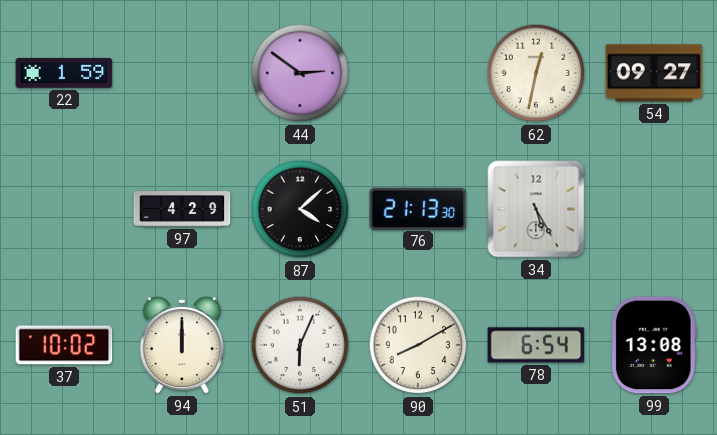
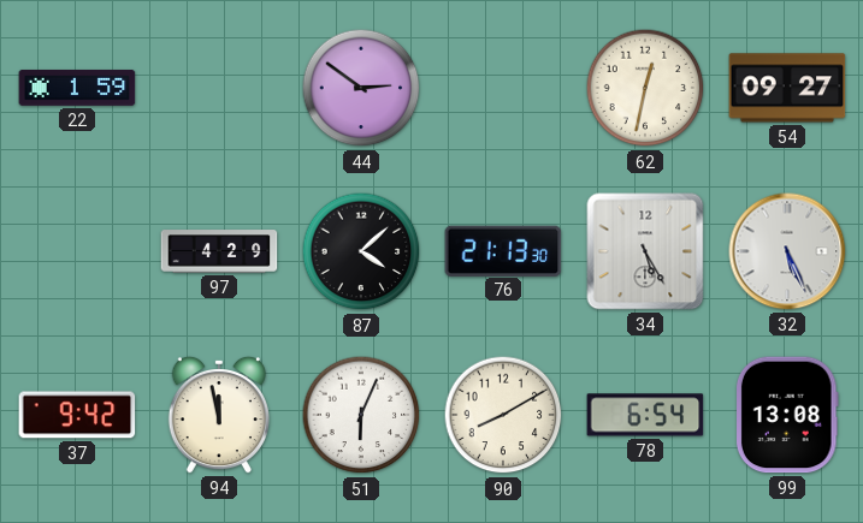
32: none -> 5:26
37: 10:02 -> 9:42
94: 12:00 -> 11:58
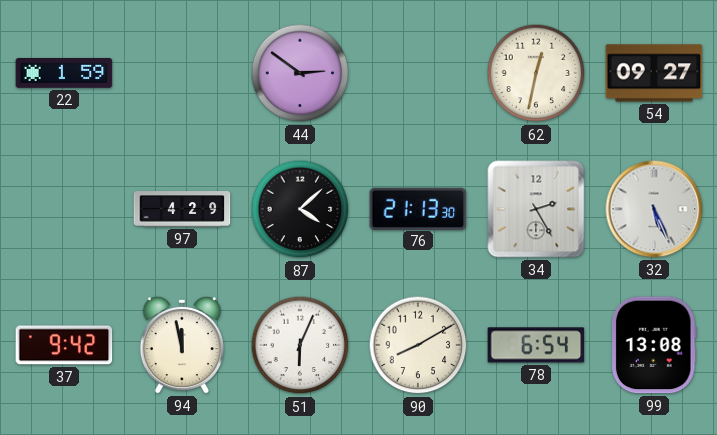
34: 5:25 -> 2:25
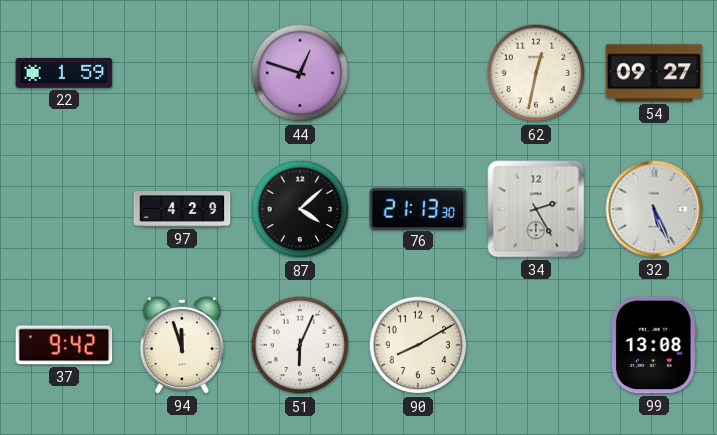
44: 2:51 -> 12:48
94: 11:58 -> 11:57
78: 6:54 -> none
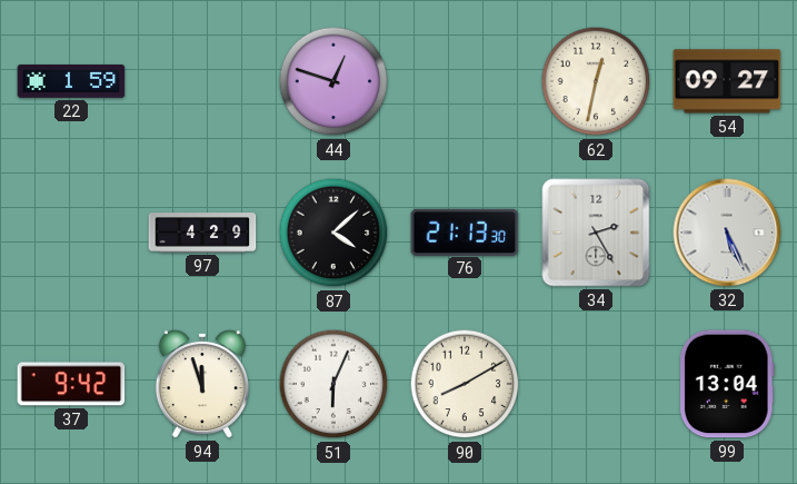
99: 13:08 -> 13:04
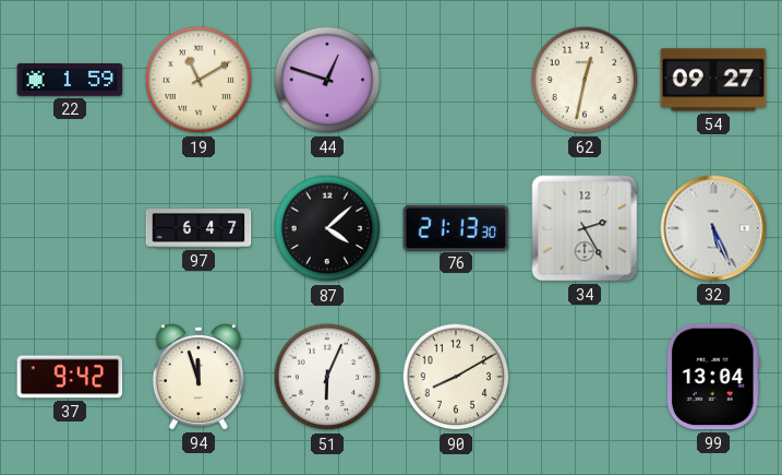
19: none -> 11:10
97: 4:29 -> 6:47
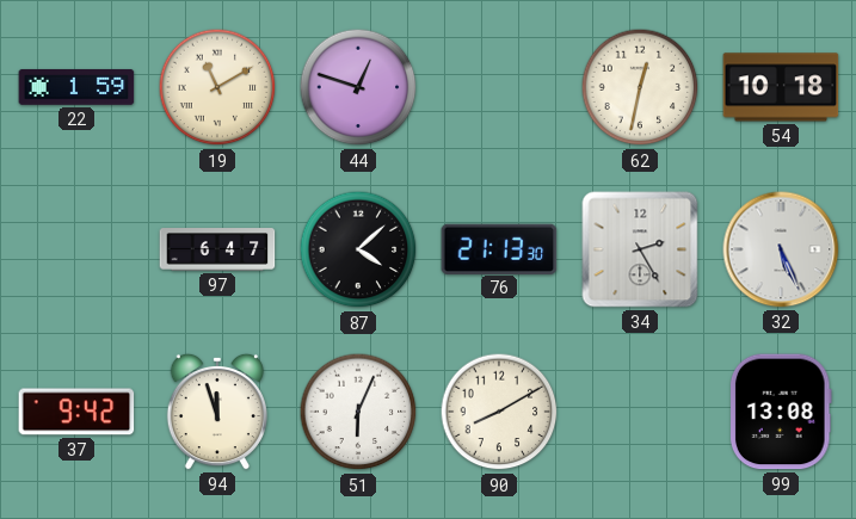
54: 09:27 -> 10:18
99: 13:04 -> 13:08
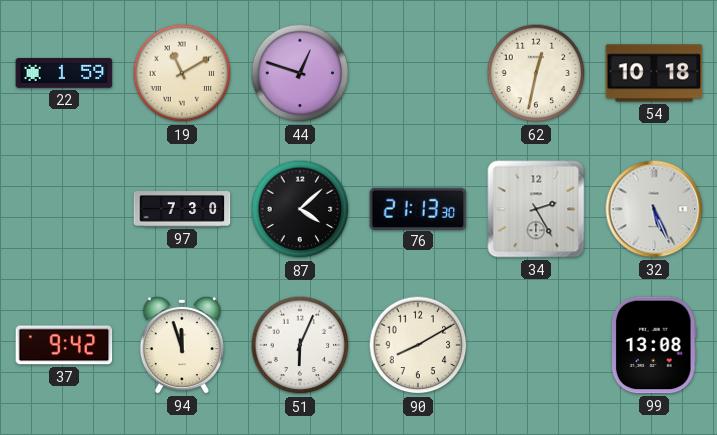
97: 6:47 -> 7:30
